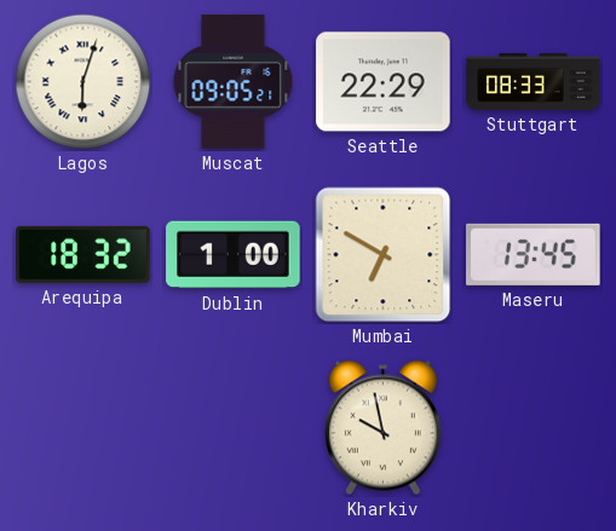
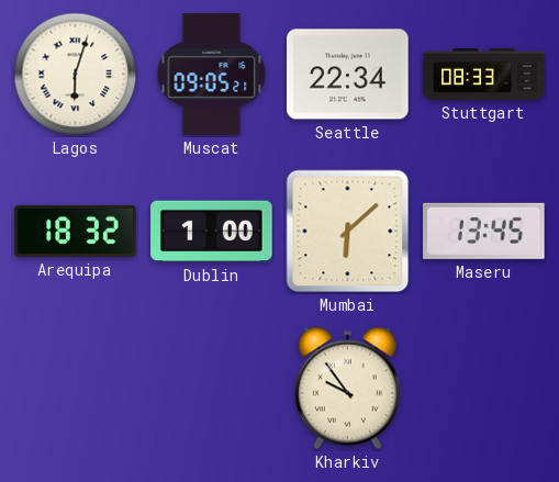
Seattle: 22:29 -> 22:34
Mumbai: 6:50 -> 6:08
Kharkiv: 9:58 -> 9:54
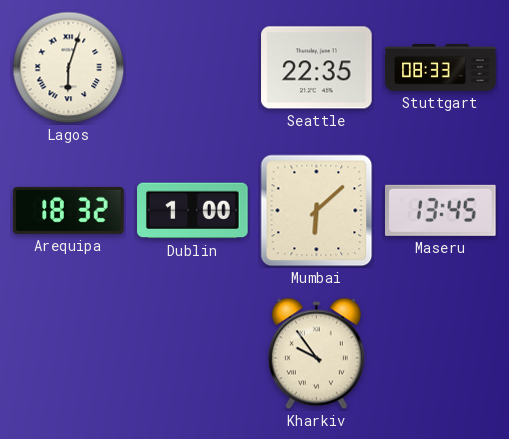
Muscat: 09:05 -> none
Seattle: 22:34 -> 22:35
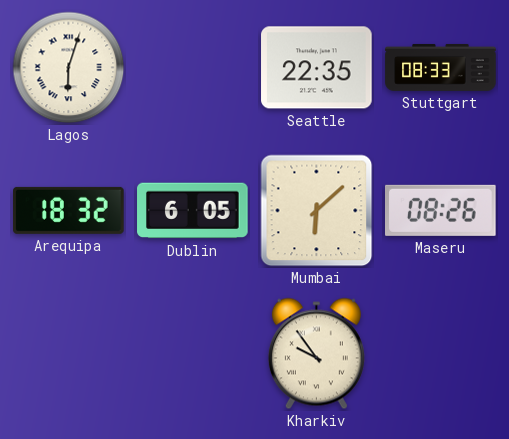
Dublin: 1:00 -> 6:05
Maseru: 13:45 -> 08:26
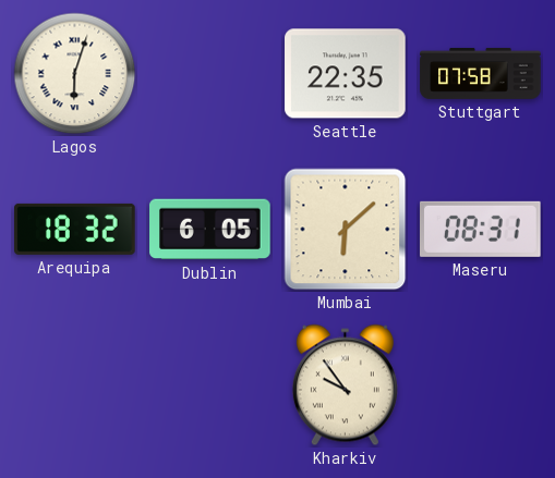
Stuttgart: 08:33 -> 07:58
Maseru: 08:26 -> 08:31
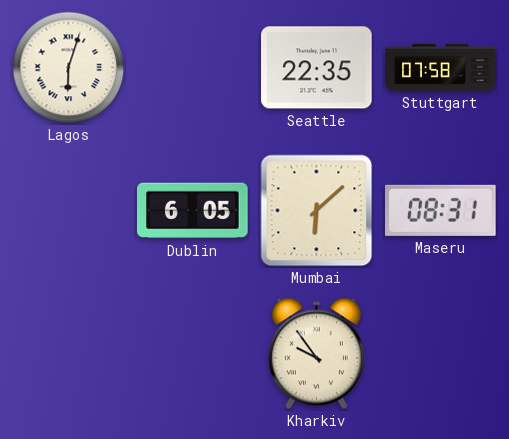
Arequipa: 18:32 -> none
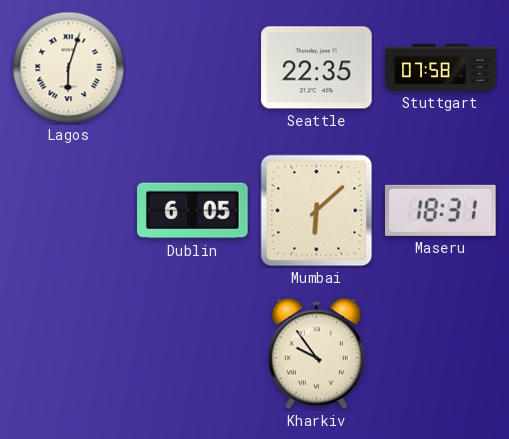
Maseru: 08:31 -> 18:31
